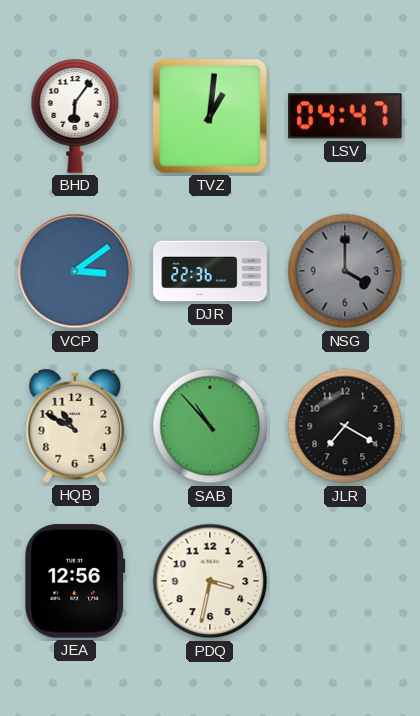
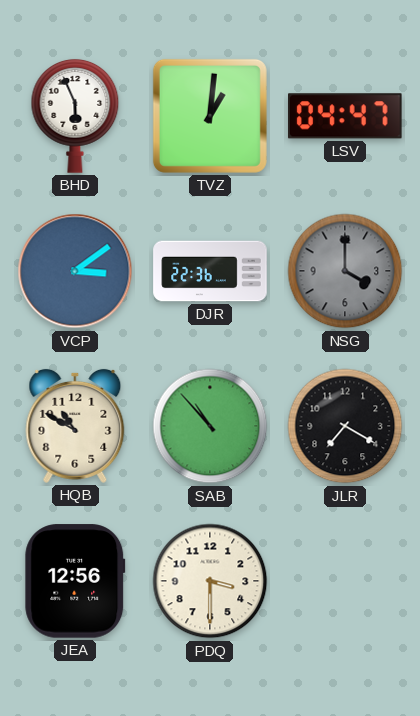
BHD: 6:06 -> 5:56
PDQ: 3:32 -> 3:30
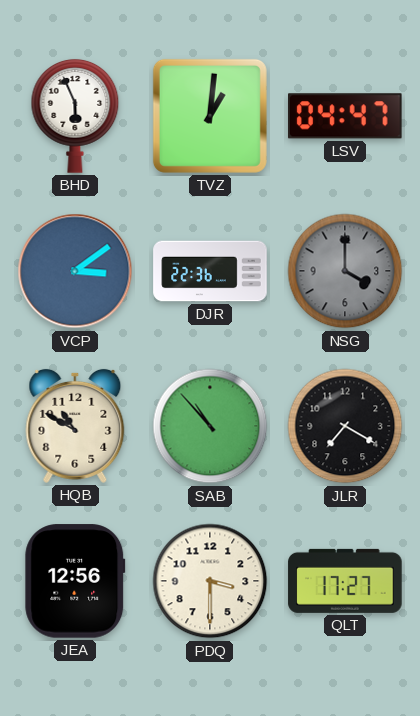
QLT: none -> 17:27
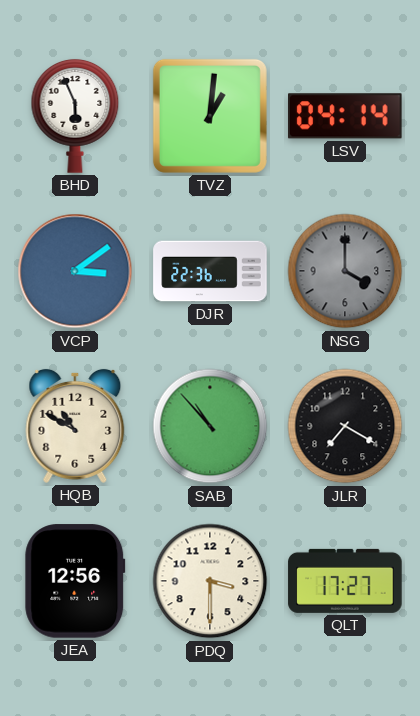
LSV: 04:47 -> 04:14
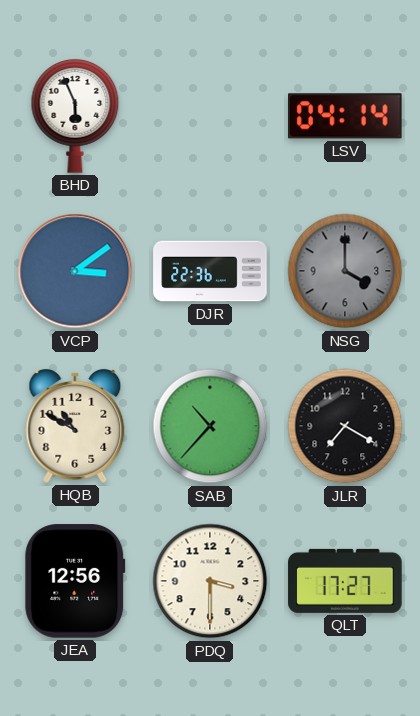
TVZ: 1:01 -> none
SAB: 10:53 -> 10:37
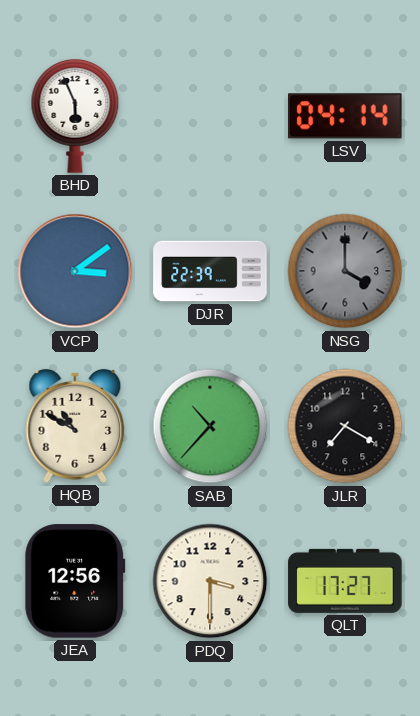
DJR: 22:36 -> 22:39
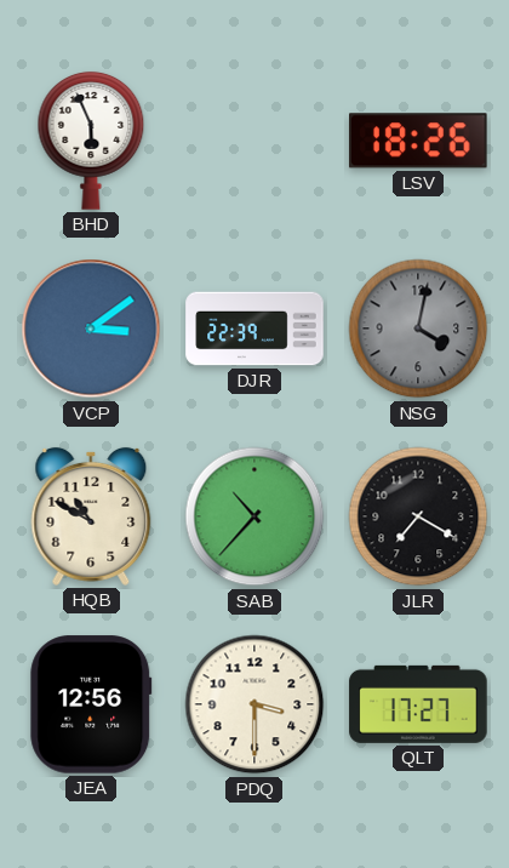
LSV: 04:14 -> 18:26
NSG: 4:00 -> 4:02
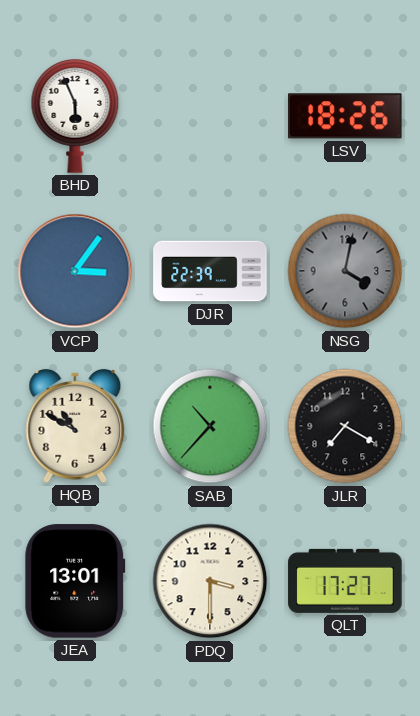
VCP: 3:09 -> 3:06
JEA: 12:56 -> 13:01
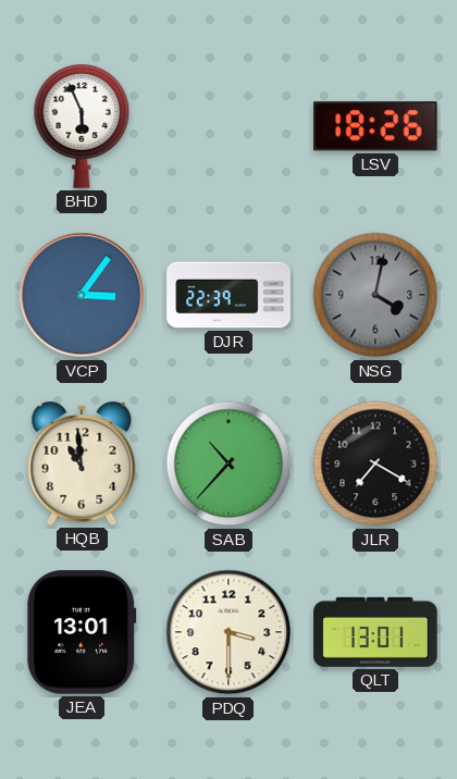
HQB: 10:50 -> 10:59
QLT: 17:27 -> 13:01
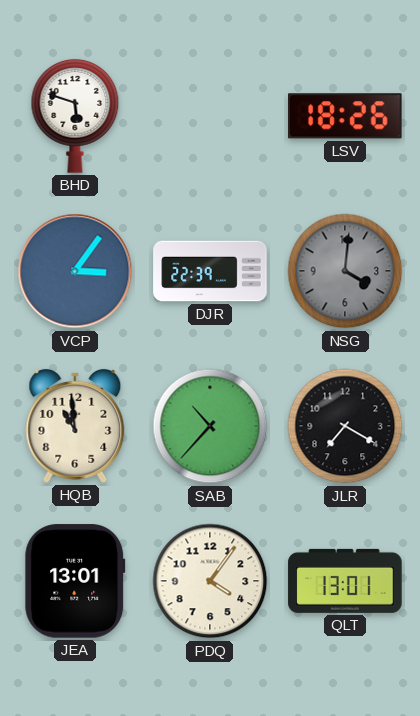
BHD: 5:56 -> 5:48
NSG: 4:02 -> 4:01
PDQ: 3:30 -> 4:06
